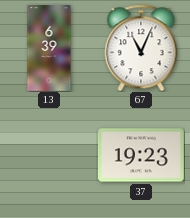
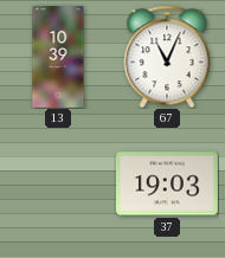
13: 6:39 -> 10:39
37: 19:23 -> 19:03
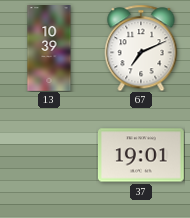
67: 11:04 -> 7:11
37: 19:03 -> 19:01
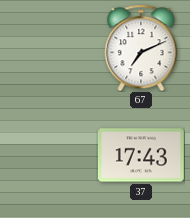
13: 10:39 -> none
37: 19:01 -> 17:43
